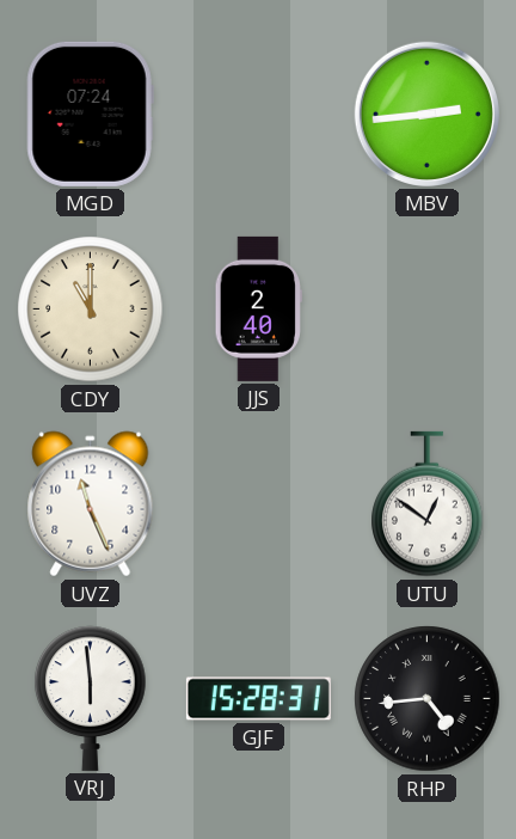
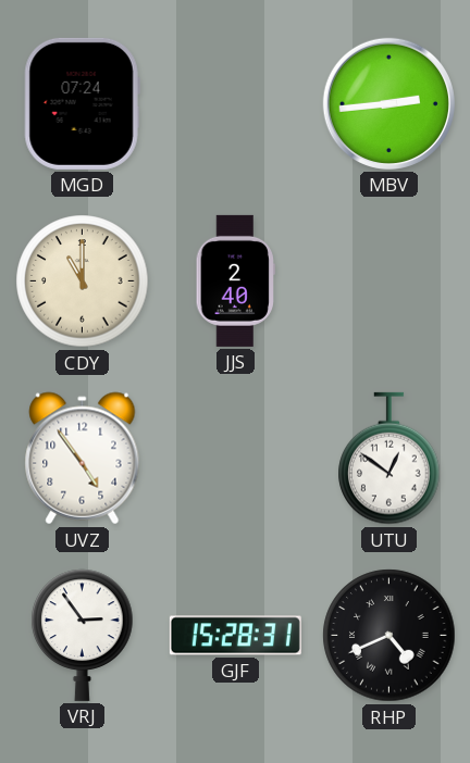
UVZ: 11:26 -> 4:54
VRJ: 5:59 -> 2:54
RHP: 4:44 -> 4:41
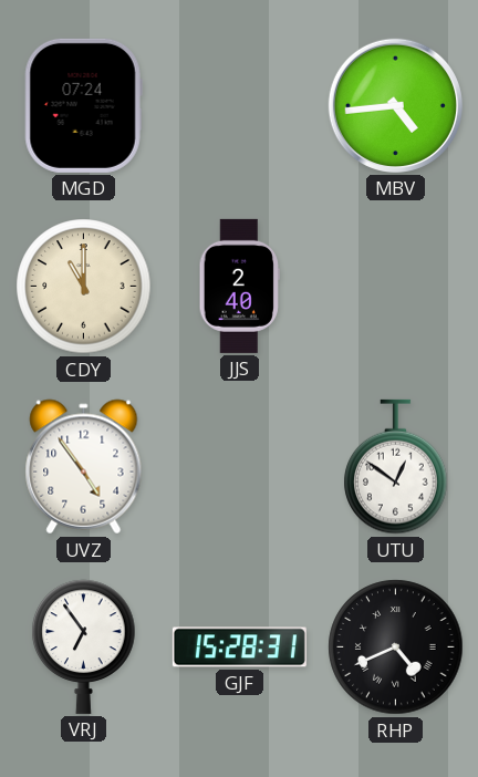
MBV: 2:44 -> 4:44
VRJ: 2:54 -> 6:54
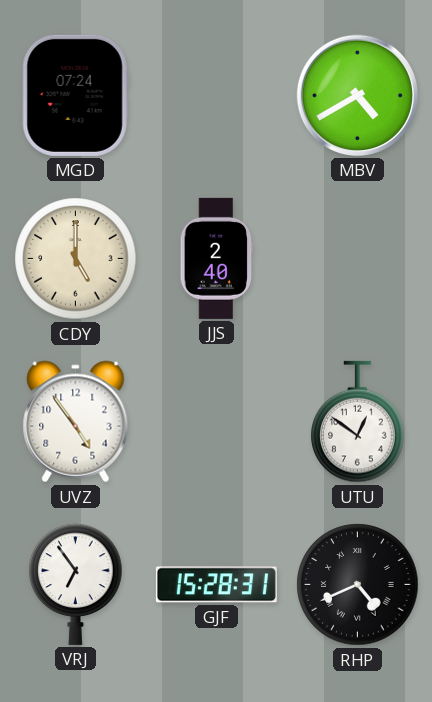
MBV: 4:44 -> 4:40
CDY: 11:00 -> 5:00
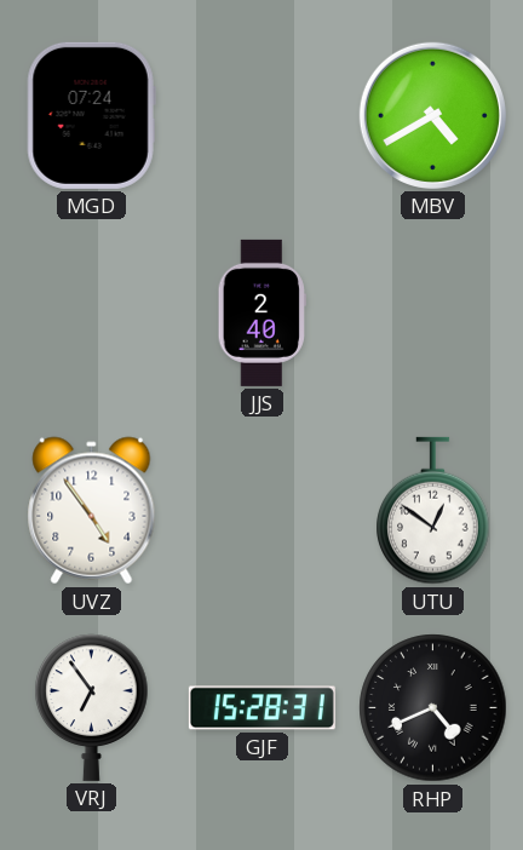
CDY: 5:00 -> none
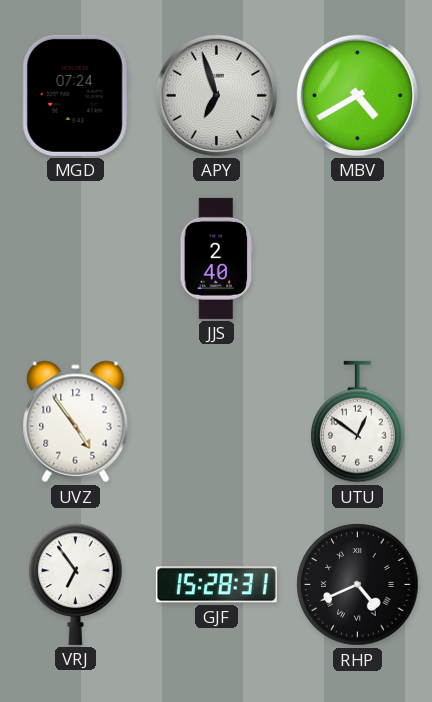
APY: none -> 6:57
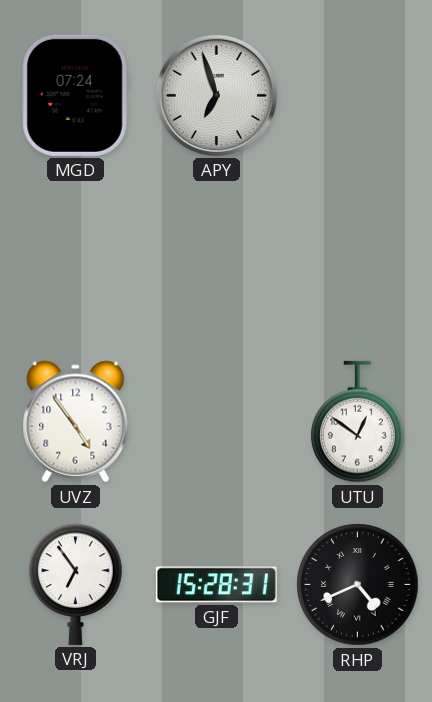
MBV: 4:40 -> none
JJS: 2:40 -> none
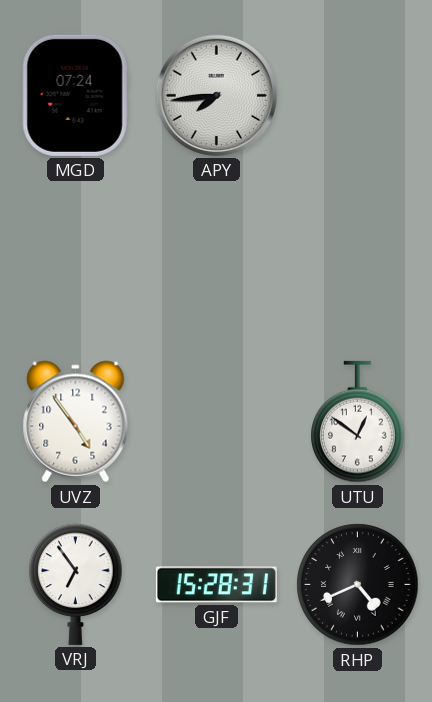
APY: 6:57 -> 7:44
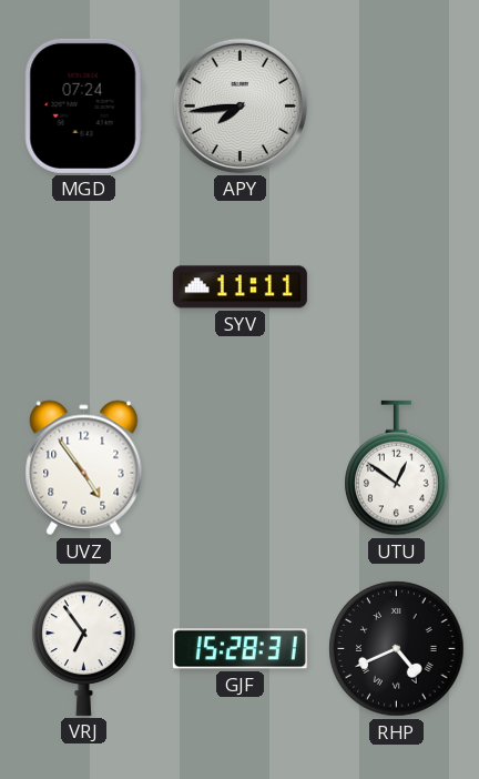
SYV: none -> 11:11
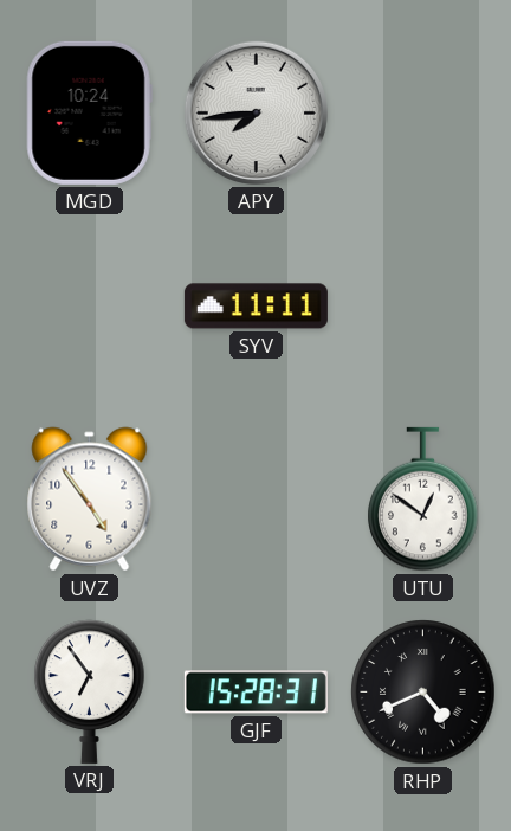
MGD: 07:24 -> 10:24
